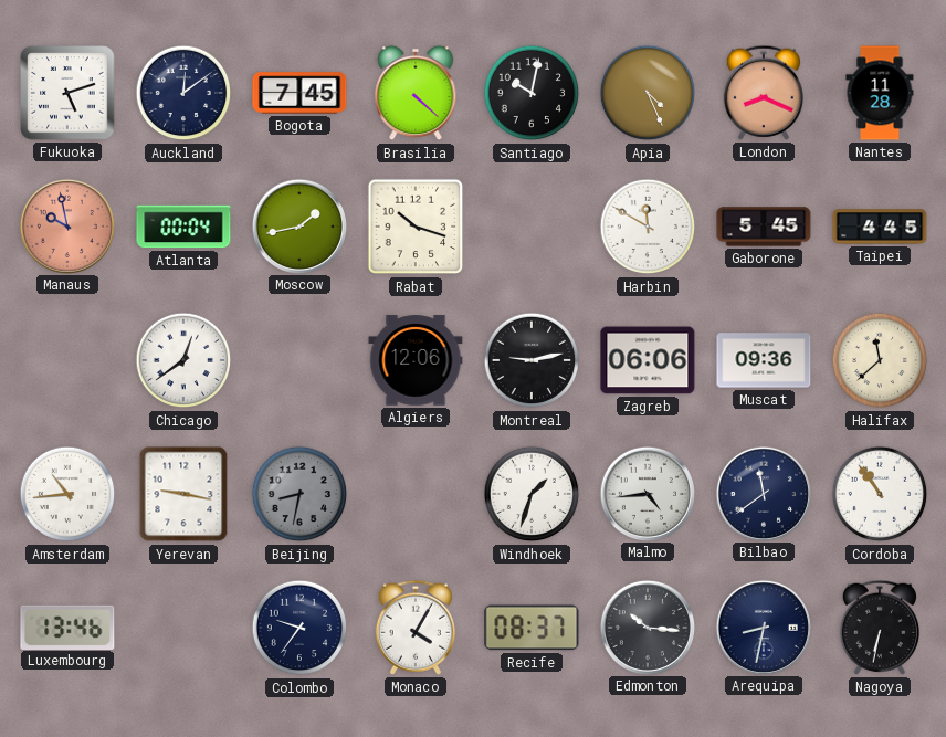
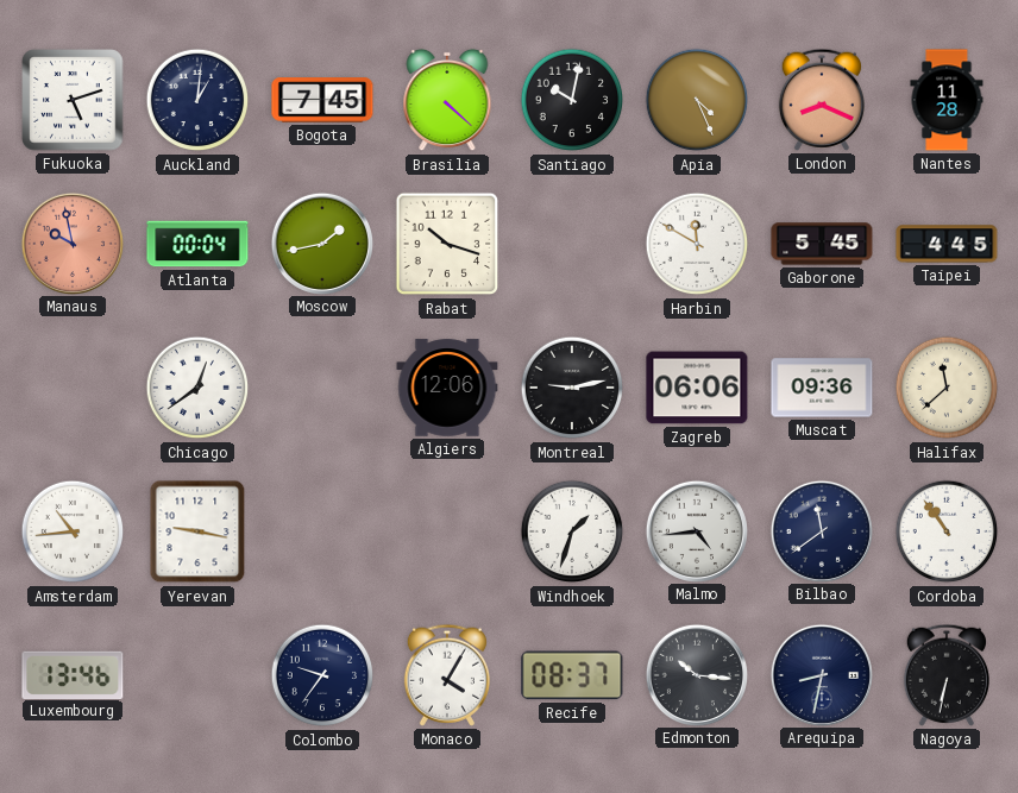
Auckland: 12:09 -> 1:01
Beijing: 8:32 -> none
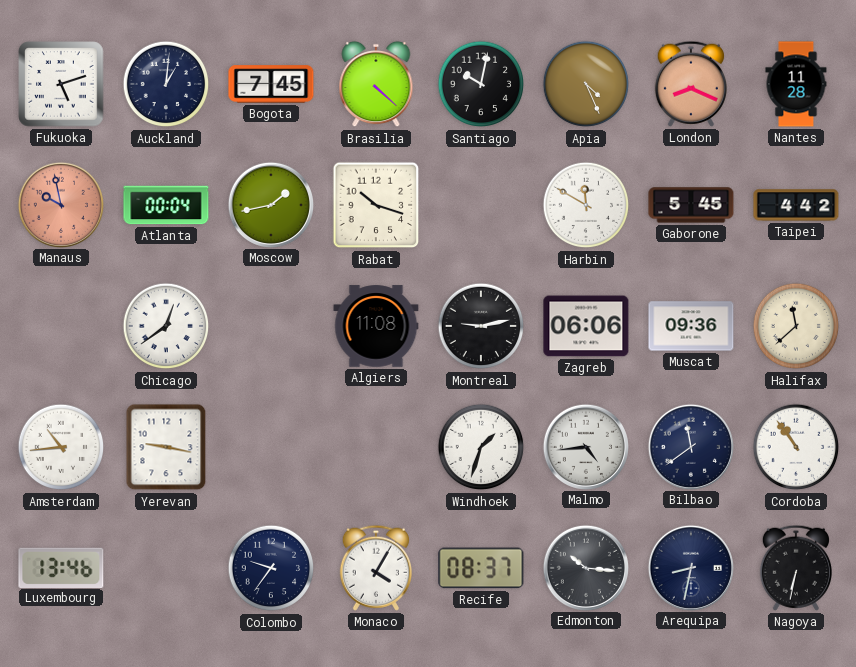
Taipei: 4:45 -> 4:42
Algiers: 12:06 -> 11:08
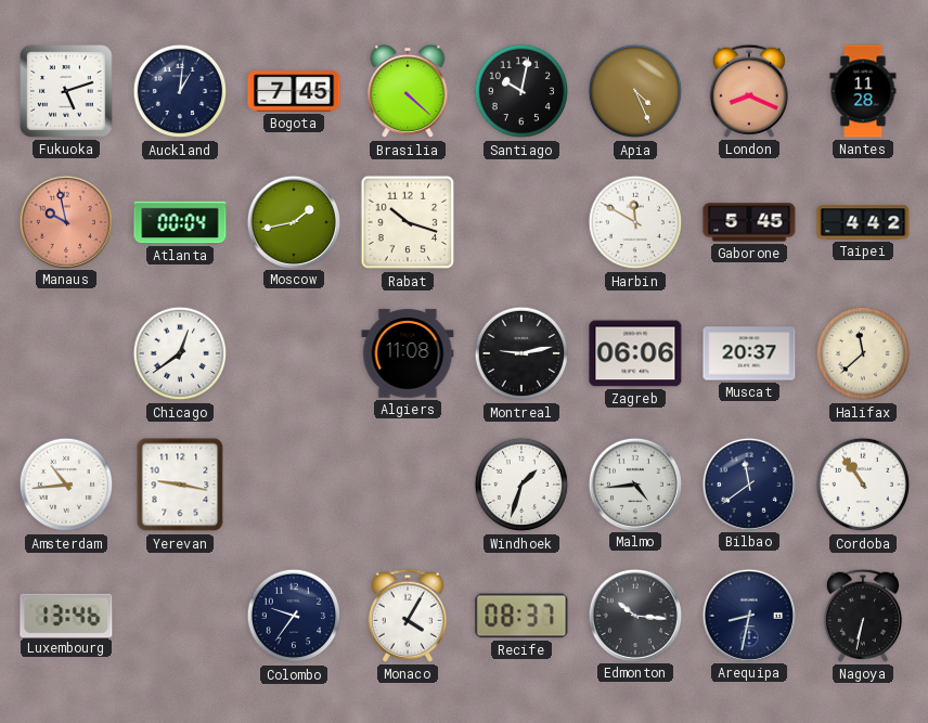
Muscat: 09:36 -> 20:37
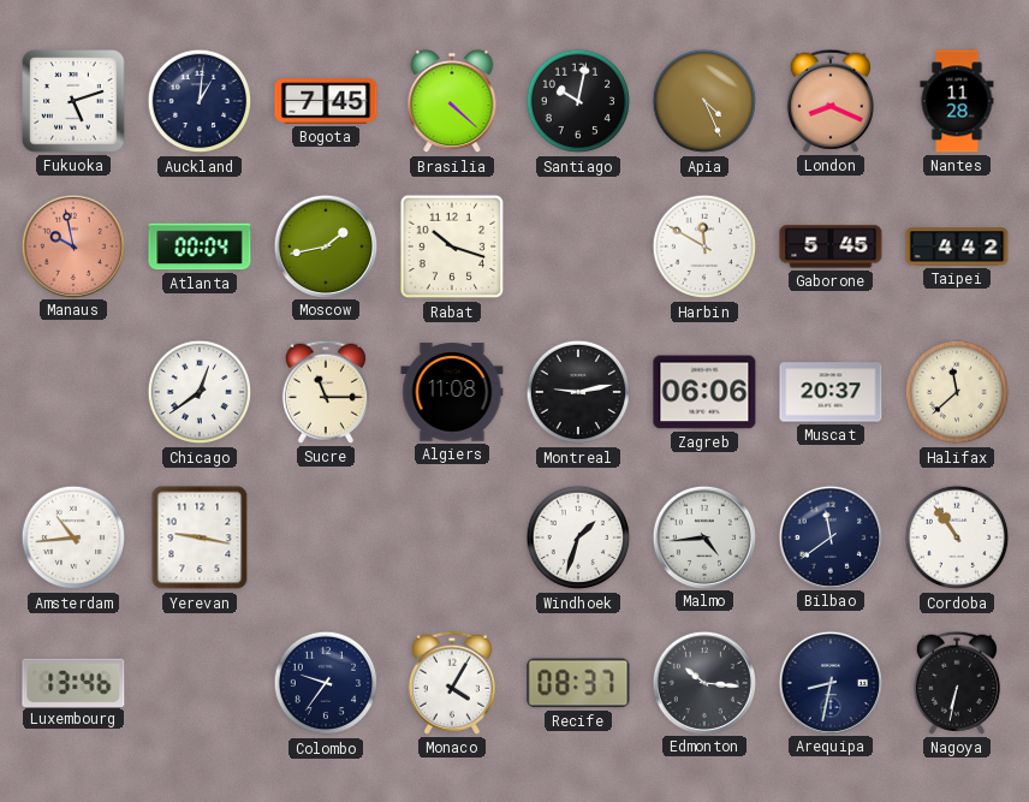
Sucre: none -> 11:15
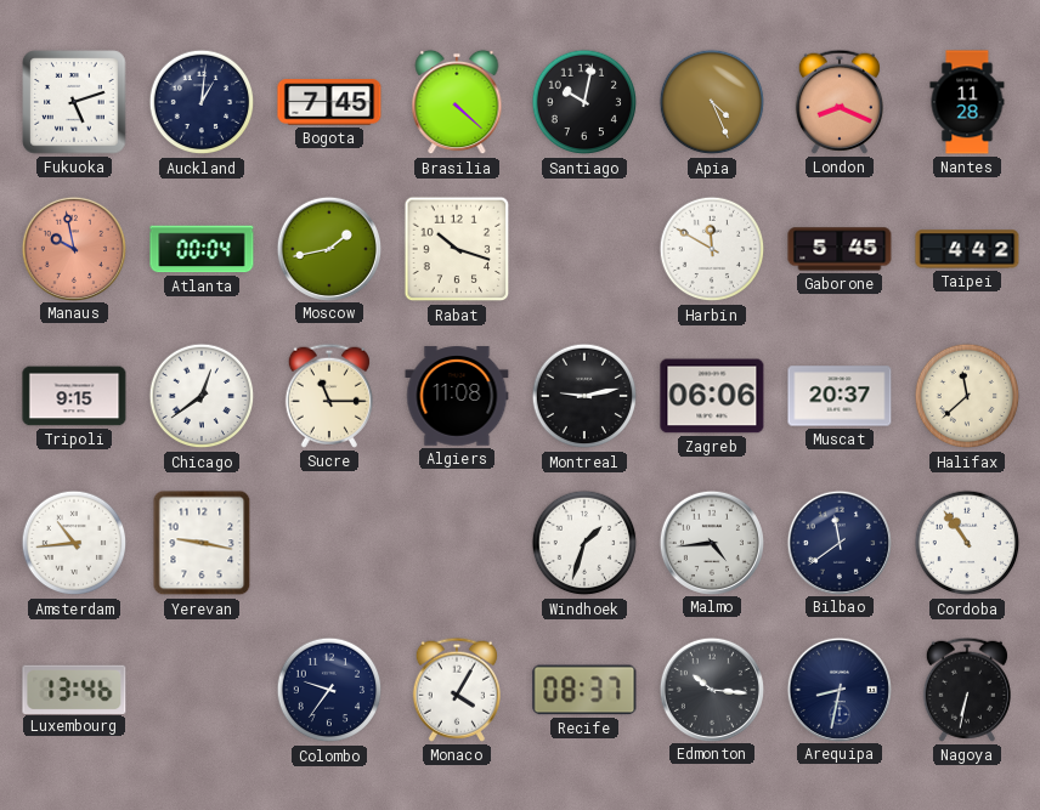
Tripoli: none -> 9:15
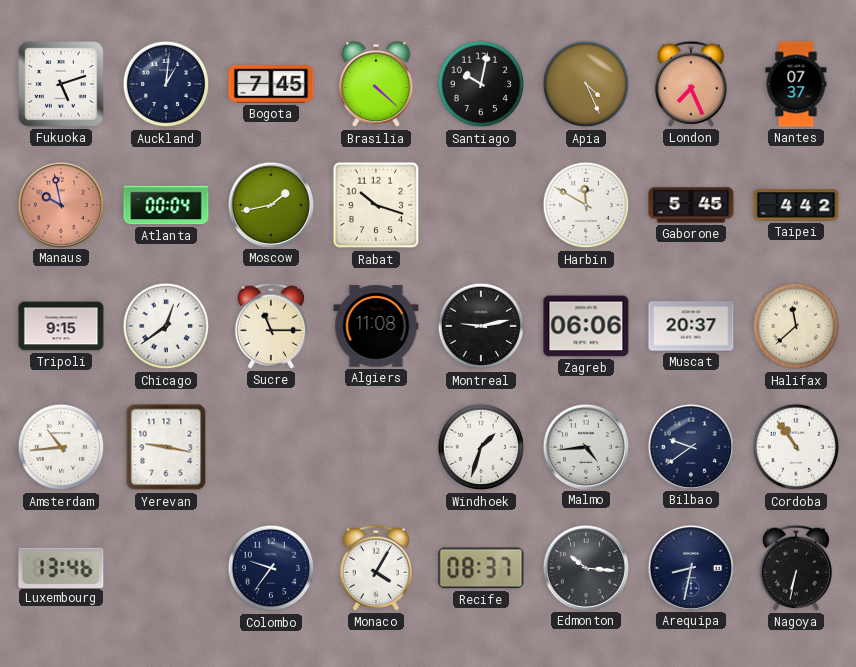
London: 8:19 -> 7:26
Nantes: 11:28 -> 07:37
Bilbao: 11:39 -> 9:39
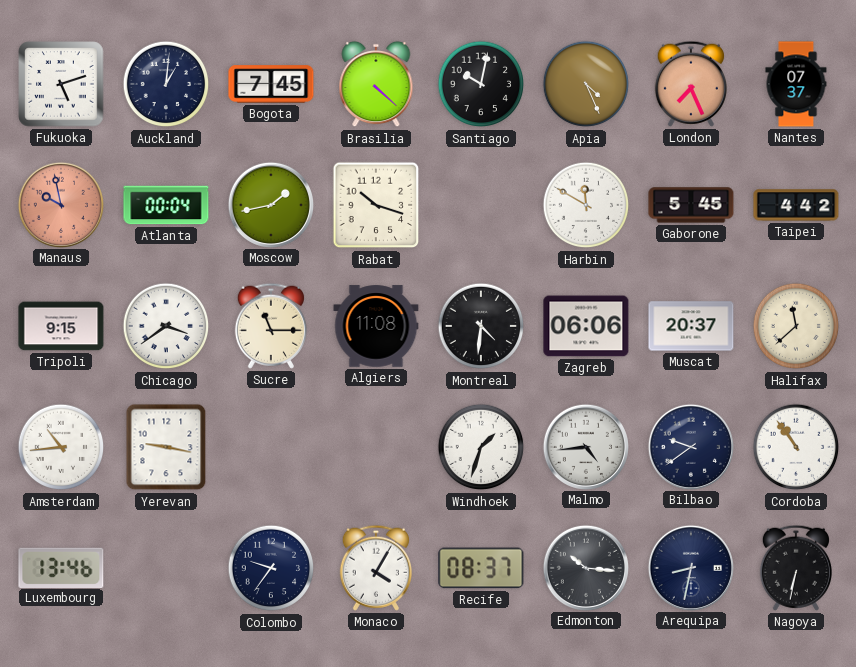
Chicago: 12:39 -> 3:39
Montreal: 9:13 -> 4:31
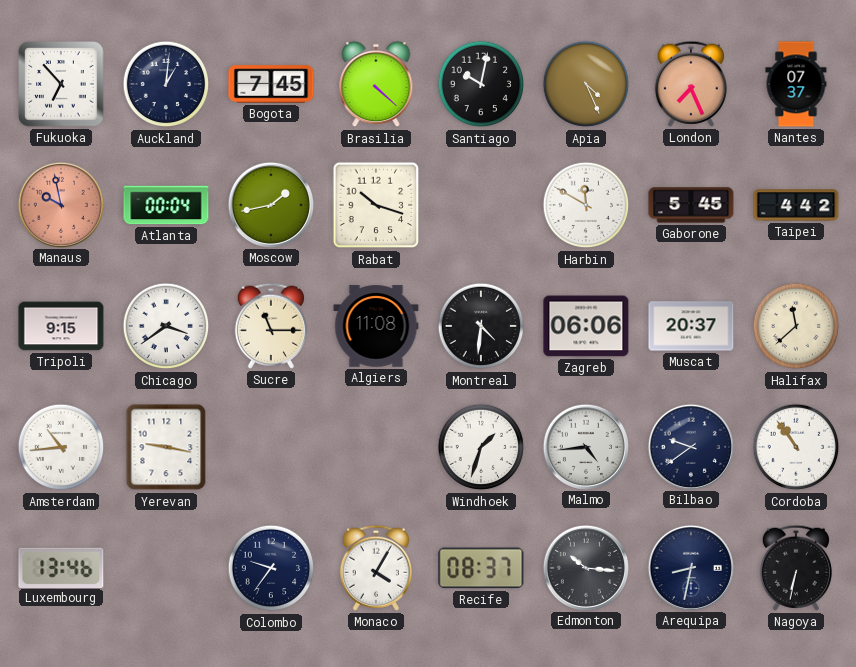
Fukuoka: 5:12 -> 6:53
